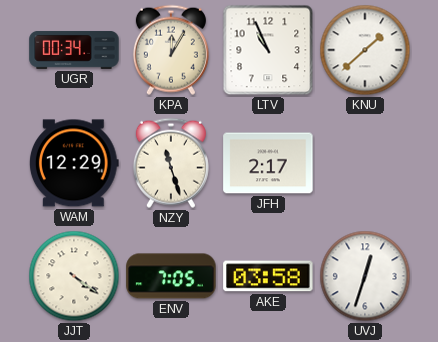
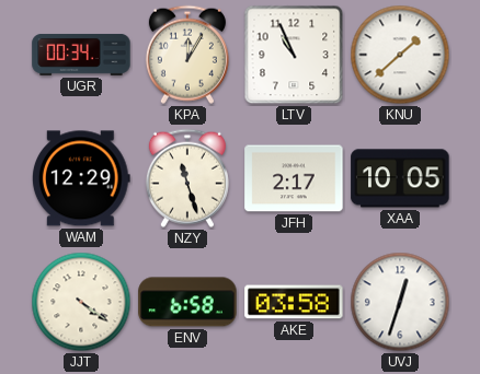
XAA: none -> 10:05
ENV: 7:05 -> 6:58
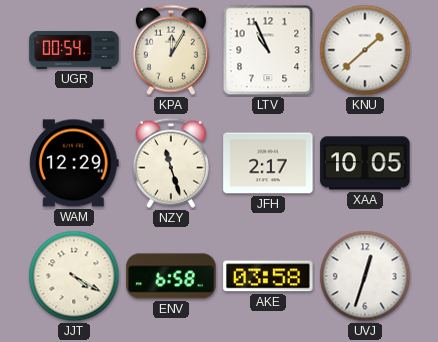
UGR: 00:34 -> 00:54
JJT: 4:21 -> 4:20
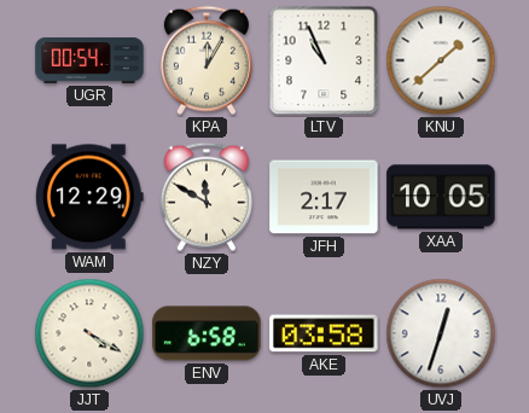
NZY: 11:27 -> 11:50
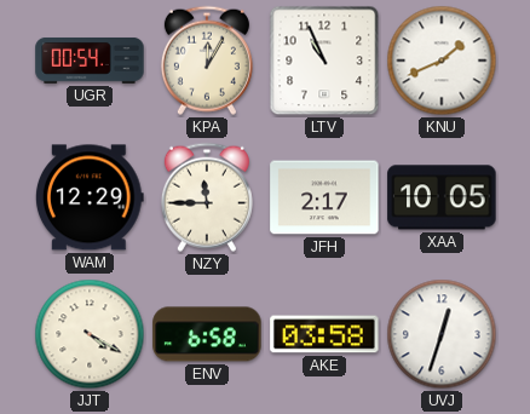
KNU: 1:38 -> 1:41
NZY: 11:50 -> 11:45
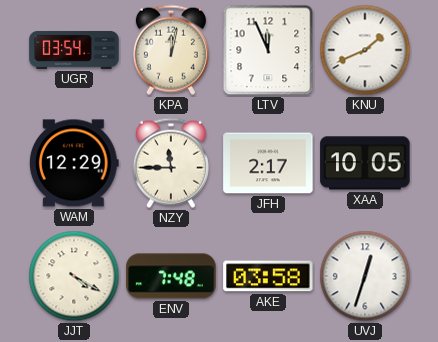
UGR: 00:54 -> 03:54
KPA: 12:05 -> 12:02
LTV: 10:56 -> 11:56
ENV: 6:58 -> 7:48
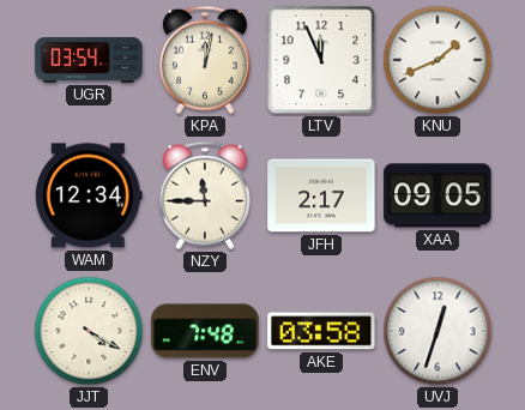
WAM: 12:29 -> 12:34
XAA: 10:05 -> 09:05
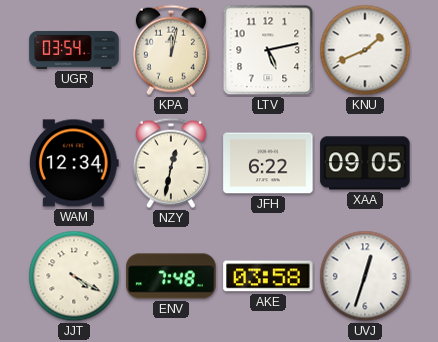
LTV: 11:56 -> 5:13
NZY: 11:45 -> 12:32
JFH: 2:17 -> 6:22
